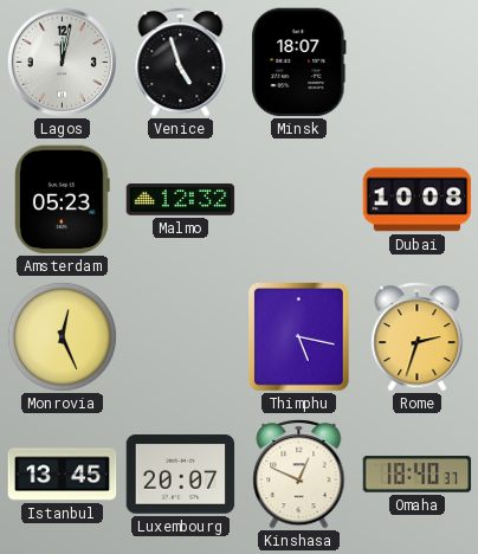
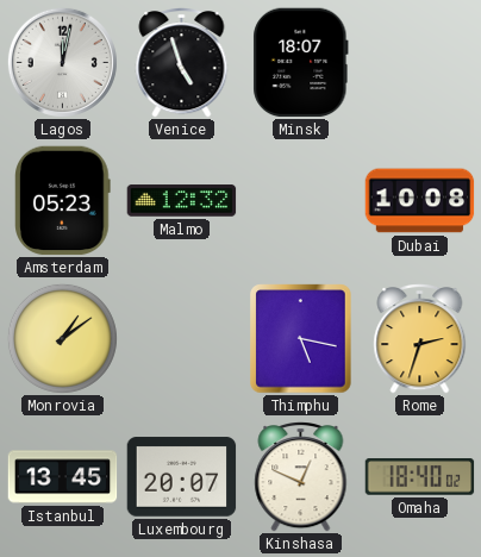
Monrovia: 12:26 -> 1:09
Omaha: 18:40:37 -> 18:40:02
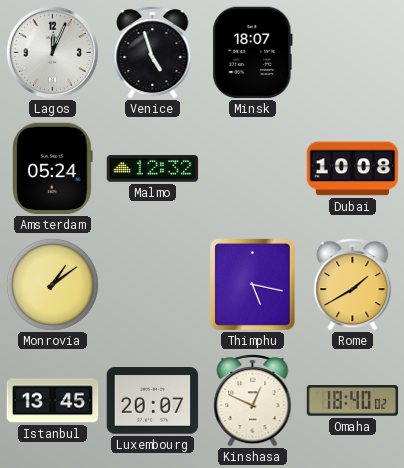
Lagos: 12:02 -> 12:04
Amsterdam: 05:23 -> 05:24
Rome: 2:33 -> 1:40
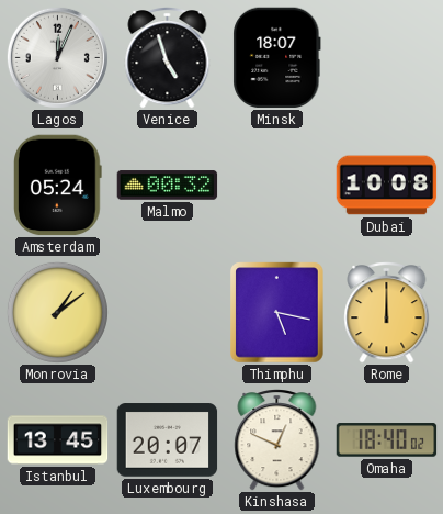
Malmo: 12:32 -> 00:32
Rome: 1:40 -> 12:00
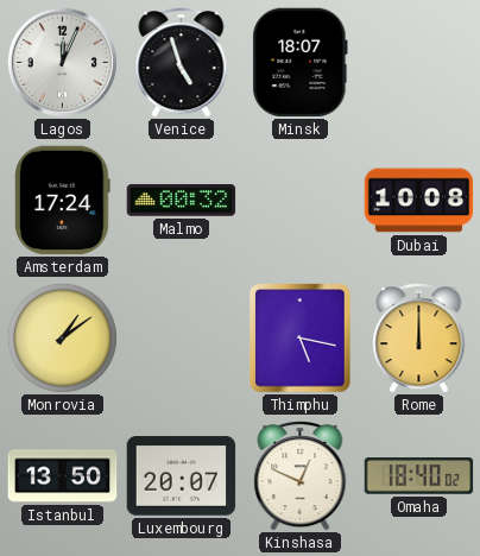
Amsterdam: 05:24 -> 17:24
Istanbul: 13:45 -> 13:50
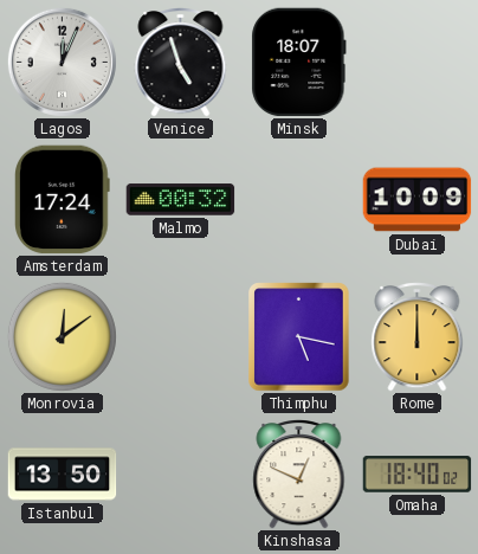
Dubai: 10:08 -> 10:09
Monrovia: 1:09 -> 12:09
Luxembourg: 20:07 -> none
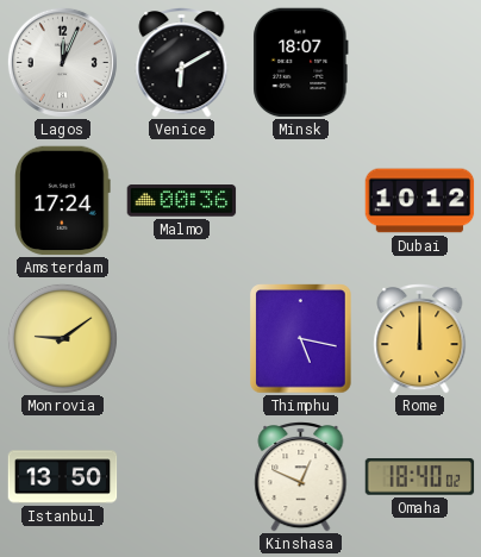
Venice: 4:57 -> 6:10
Malmo: 00:32 -> 00:36
Dubai: 10:09 -> 10:12
Monrovia: 12:09 -> 9:09
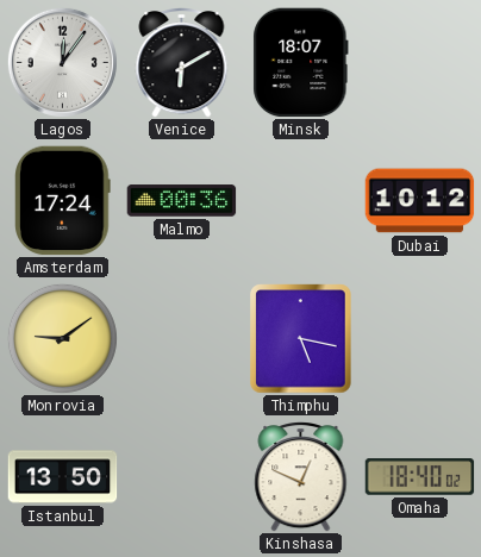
Lagos: 12:04 -> 12:06
Rome: 12:00 -> none
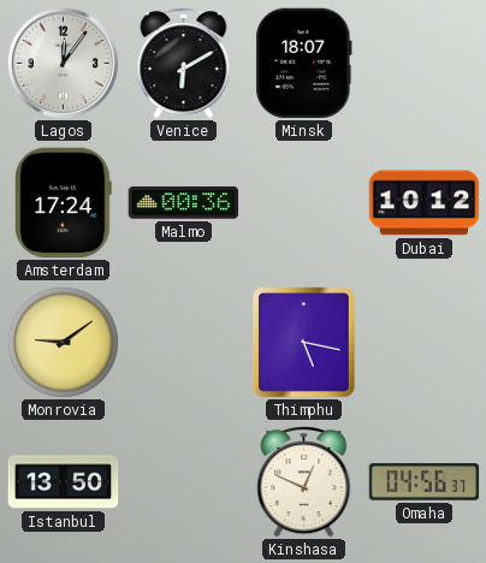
Omaha: 18:40 -> 04:56
